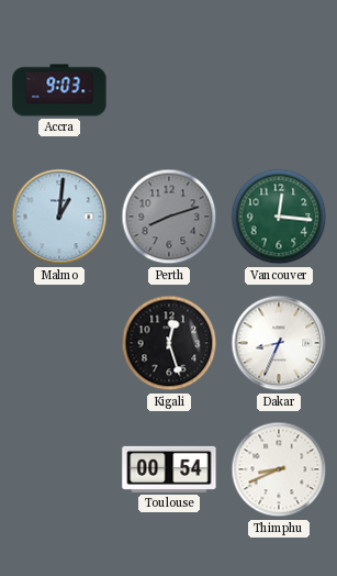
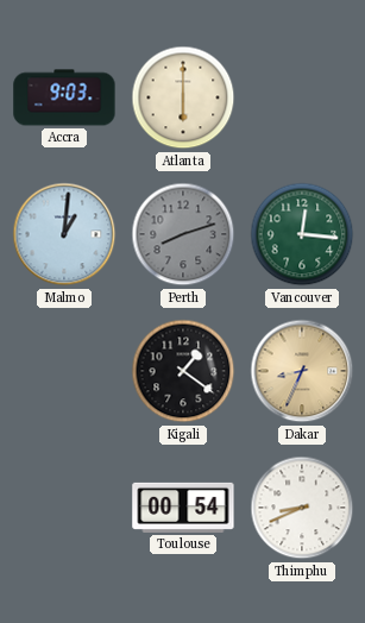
Atlanta: none -> 6:00
Kigali: 12:27 -> 1:21
Dakar dial: white -> champagne
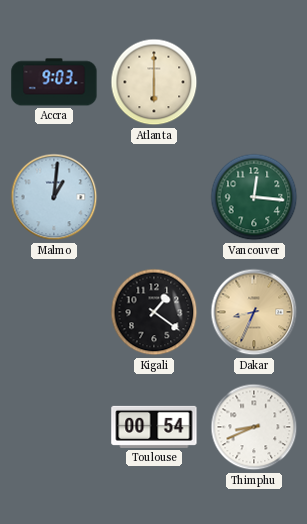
Perth: 8:12 -> none
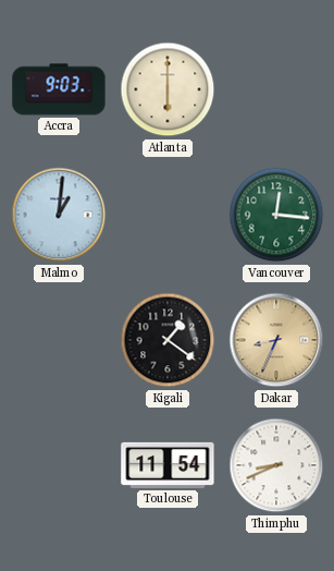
Toulouse: 00:54 -> 11:54
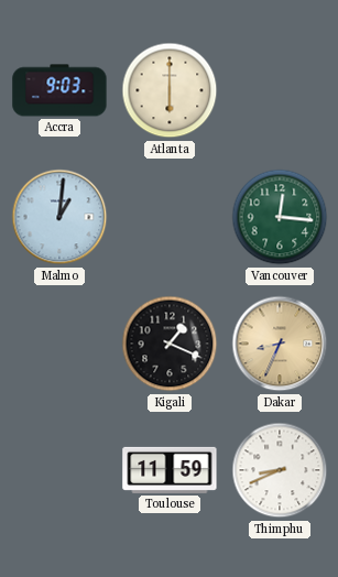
Kigali: 1:21 -> 1:19
Toulouse: 11:54 -> 11:59
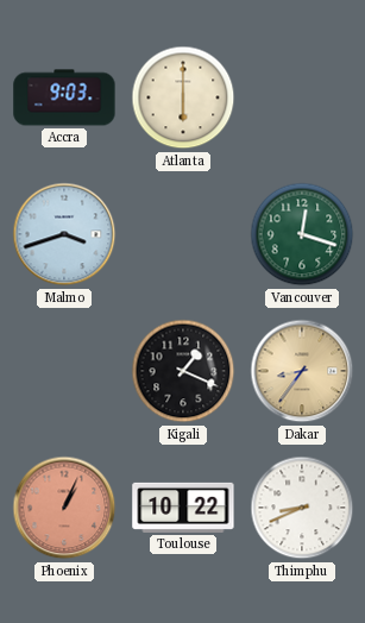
Malmo: 1:01 -> 3:42
Vancouver: 12:16 -> 12:18
Dakar: 8:34 -> 8:36
Phoenix: none -> 1:04
Toulouse: 11:59 -> 10:22
